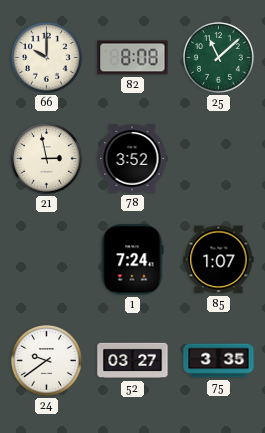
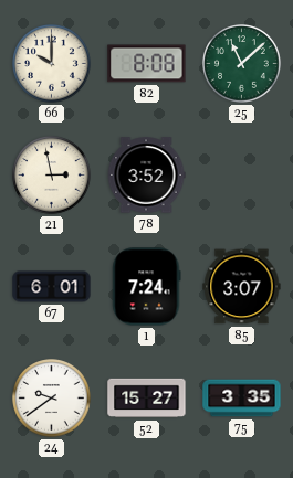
67: none -> 6:01
85: 1:07 -> 3:07
52: 03:27 -> 15:27
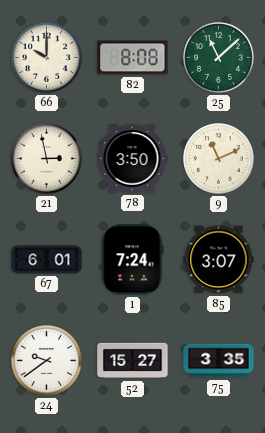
78: 3:52 -> 3:50
9: none -> 11:11
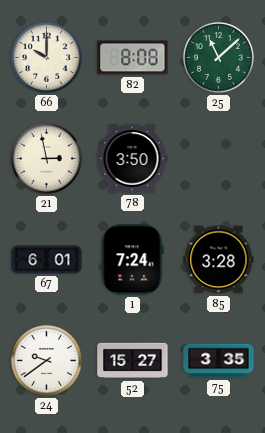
9: 11:11 -> none
85: 3:07 -> 3:28
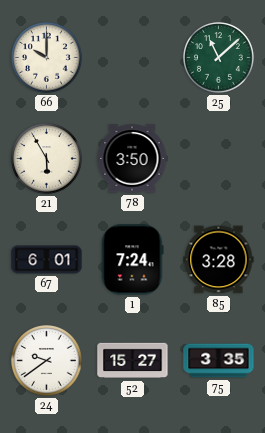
82: 8:08 -> none
21: 2:58 -> 5:55
